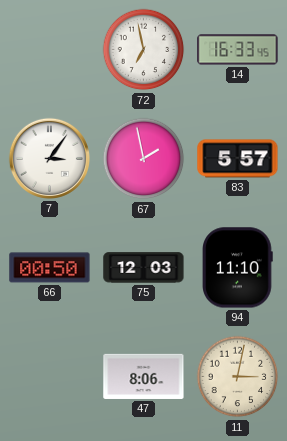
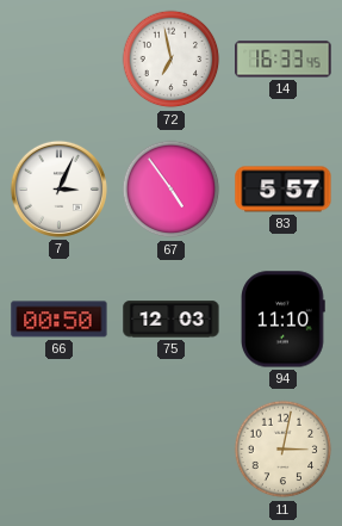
7: 3:06 -> 3:04
67: 1:58 -> 4:54
47: 8:06 -> none
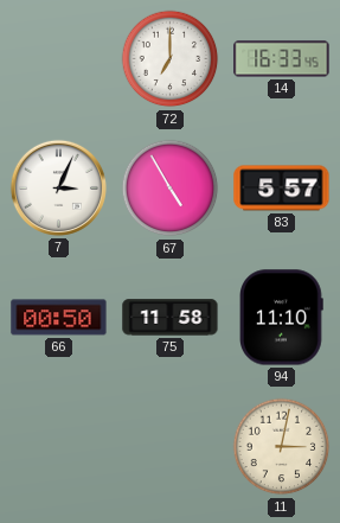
72: 6:58 -> 7:00
67: 4:54 -> 4:55
75: 12:03 -> 11:58
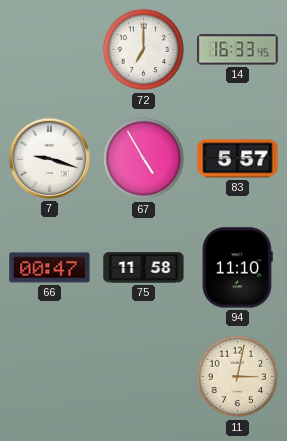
7: 3:04 -> 9:18
66: 00:50 -> 00:47
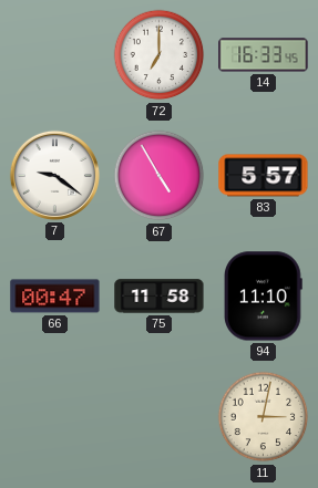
7: 9:18 -> 9:21
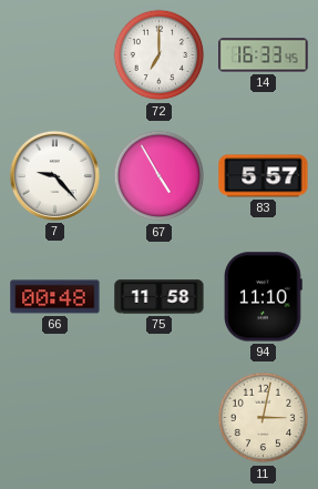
7: 9:21 -> 9:23
66: 00:47 -> 00:48
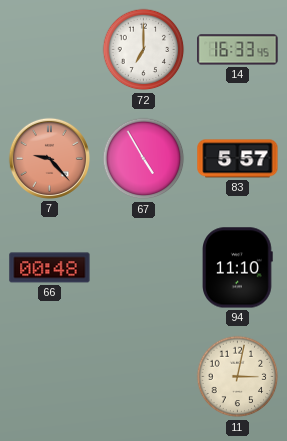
7 dial: white -> salmon
75: 11:58 -> none
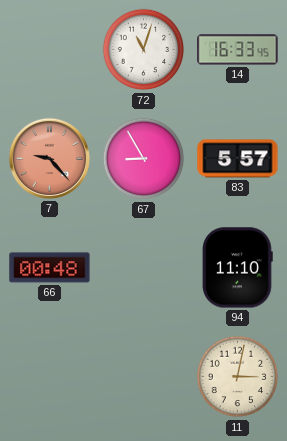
72: 7:00 -> 11:03
67: 4:55 -> 8:55
